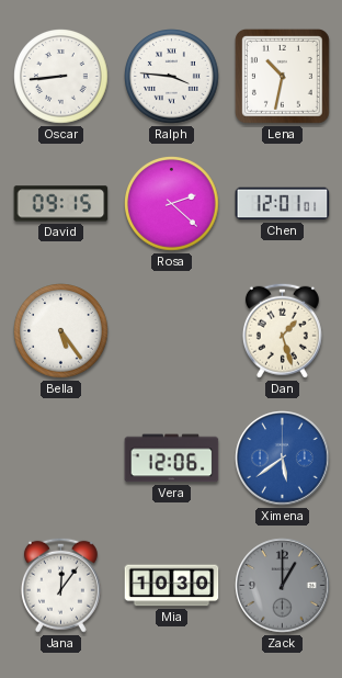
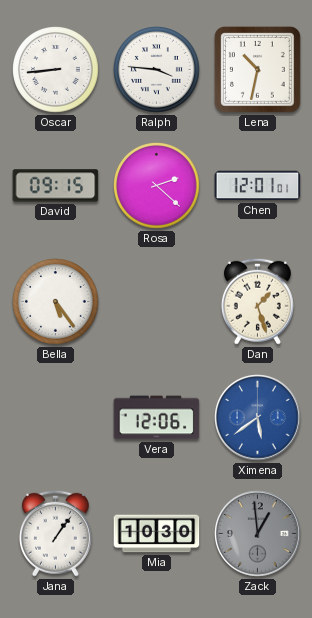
Jana: 12:06 -> 1:06
Zack: 1:00 -> 12:59
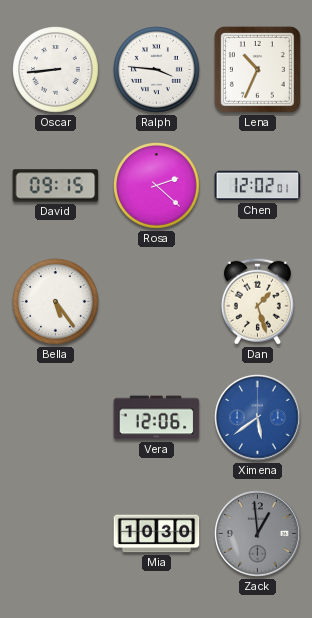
Lena: 10:32 -> 10:34
Chen: 12:01 -> 12:02
Jana: 1:06 -> none
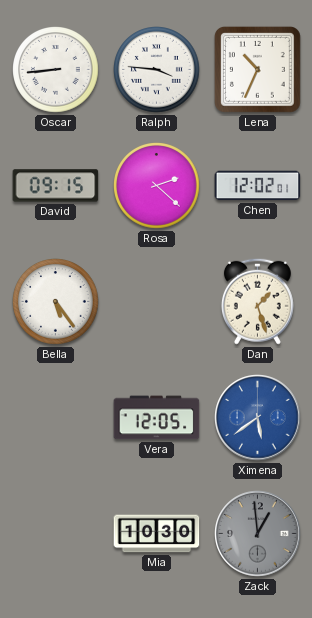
Vera: 12:06 -> 12:05
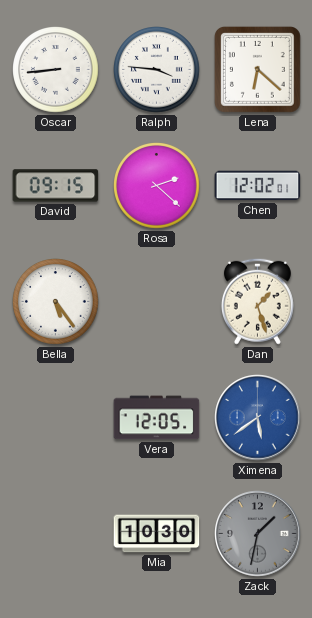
Lena: 10:34 -> 6:22
Zack: 12:59 -> 1:32
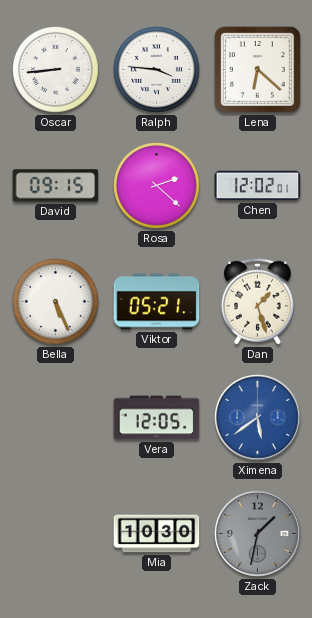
Bella: 5:24 -> 5:26
Viktor: none -> 05:21
